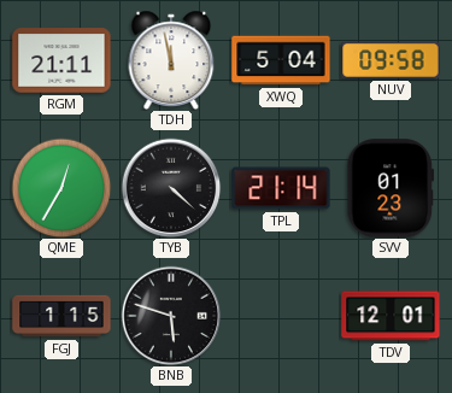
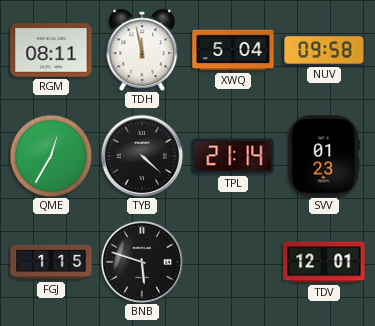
RGM: 21:11 -> 08:11
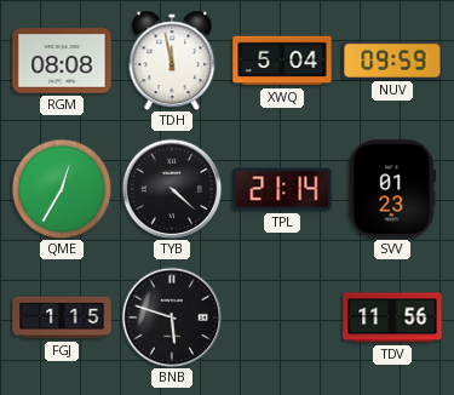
RGM: 08:11 -> 08:08
NUV: 09:58 -> 09:59
TDV: 12:01 -> 11:56
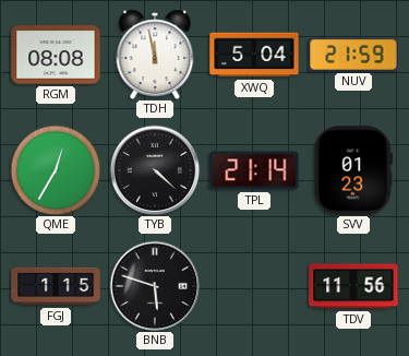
NUV: 09:59 -> 21:59
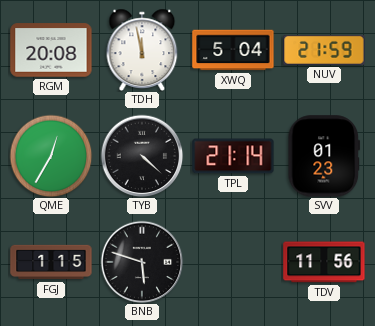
RGM: 08:08 -> 20:08
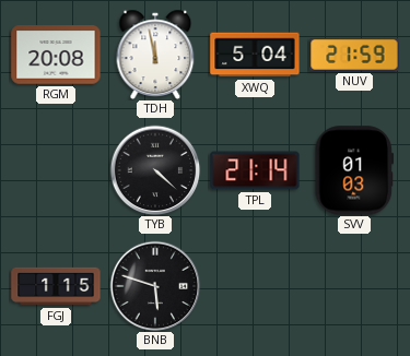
QME: 12:35 -> none
SVV: 01:23 -> 01:03
TDV: 11:56 -> none
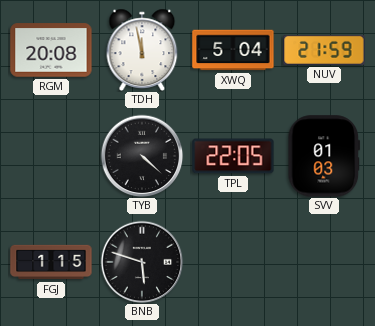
TPL: 21:14 -> 22:05
